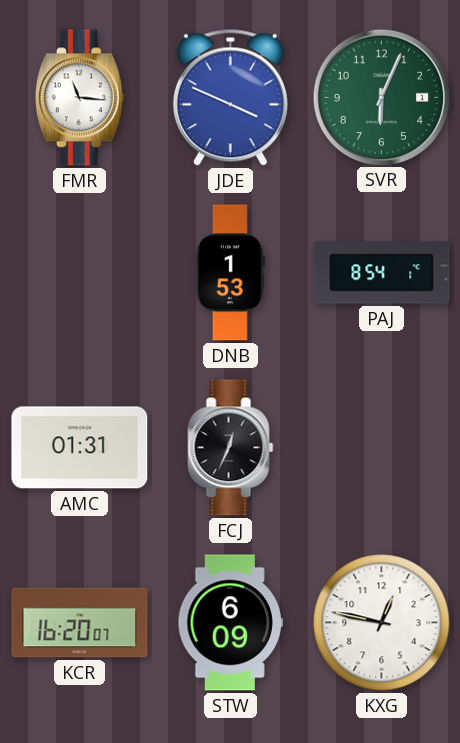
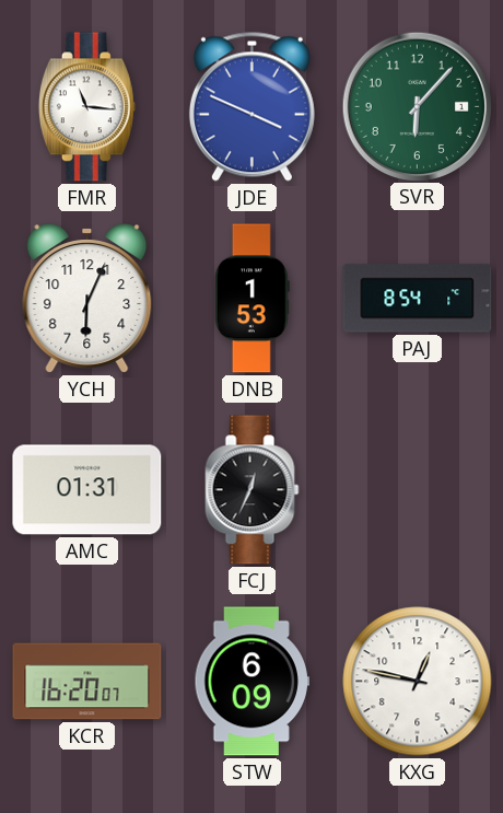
SVR: 6:04 -> 6:07
YCH: none -> 6:04
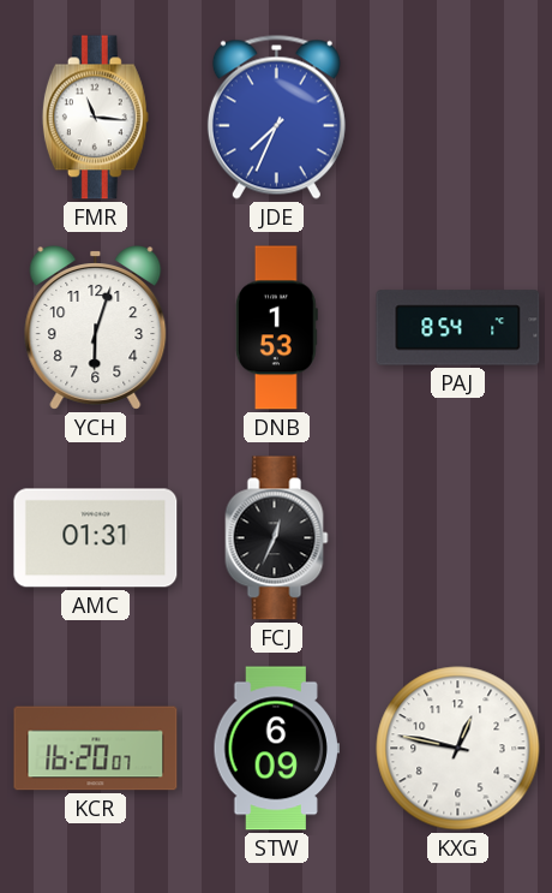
JDE: 3:49 -> 7:34
SVR: 6:07 -> none
YCH: 6:04 -> 6:03
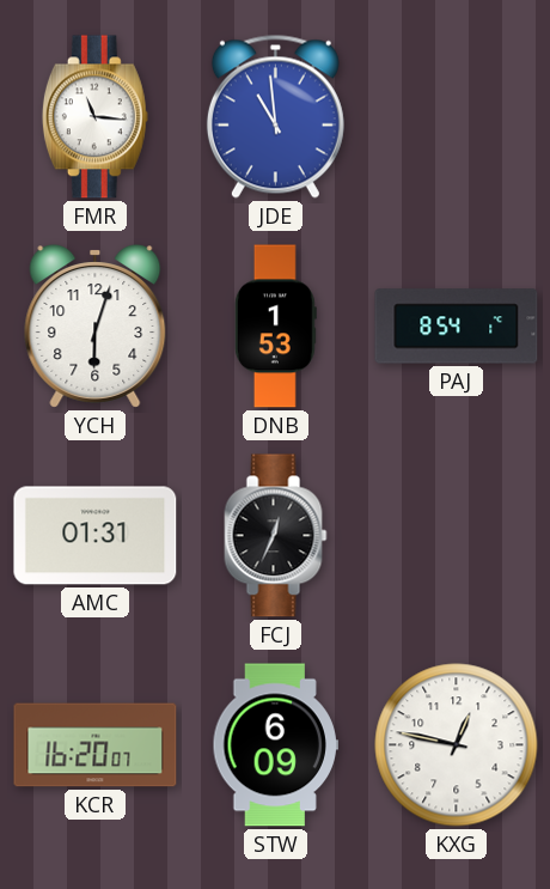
JDE: 7:34 -> 10:59
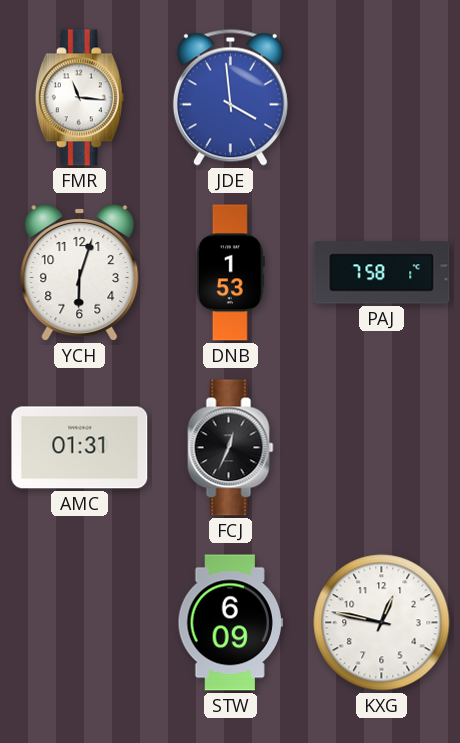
JDE: 10:59 -> 3:59
PAJ: 8:54 -> 7:58
KCR: 16:20 -> none
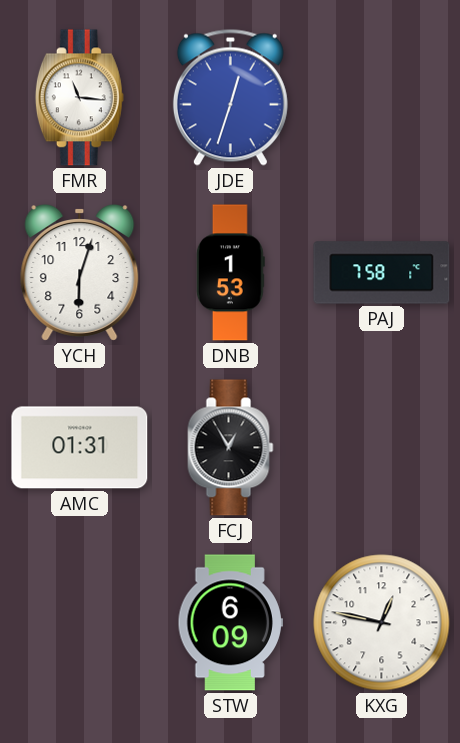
JDE: 3:59 -> 12:33
FCJ: 12:34 -> 12:55
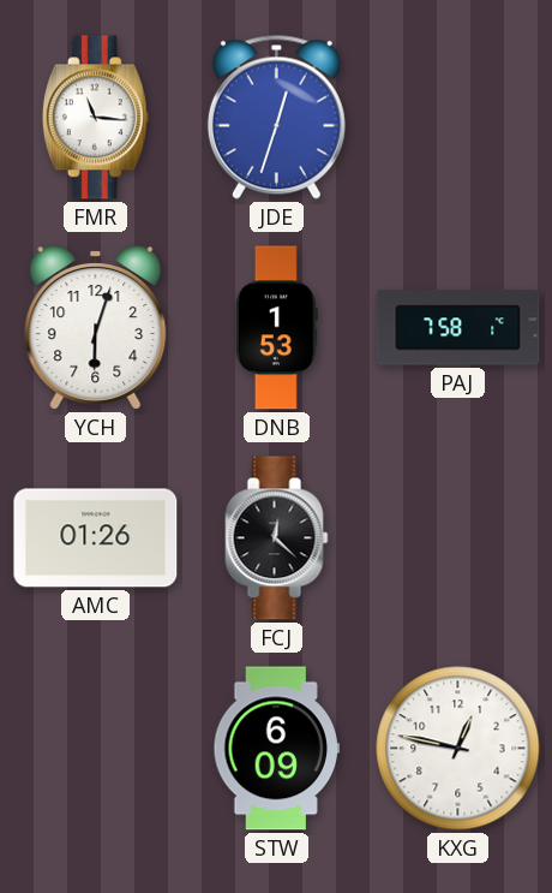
AMC: 01:31 -> 01:26
FCJ: 12:55 -> 12:22
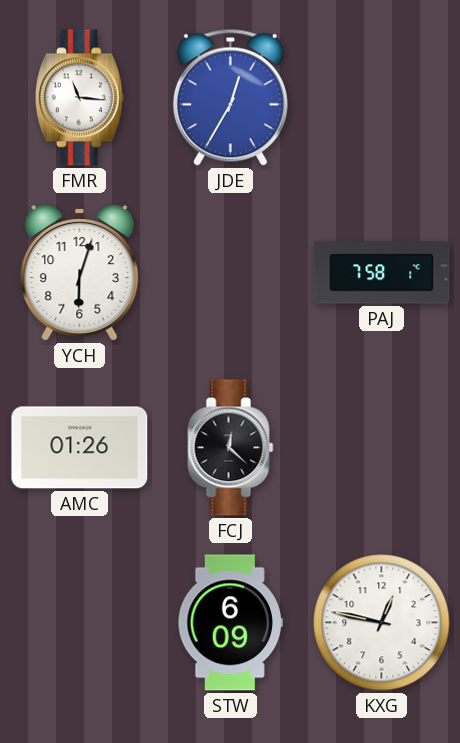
JDE: 12:33 -> 12:35
DNB: 1:53 -> none
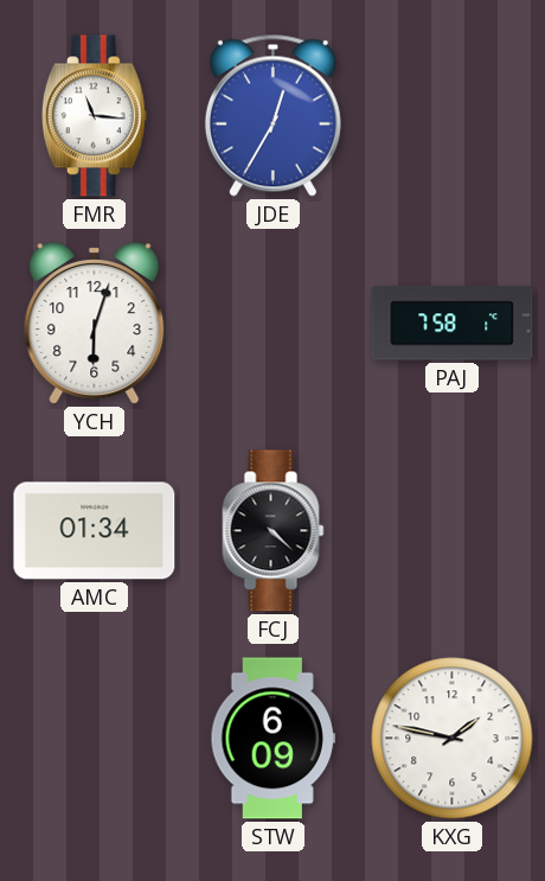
AMC: 01:26 -> 01:34
FCJ: 12:22 -> 4:22
KXG: 12:47 -> 1:47
